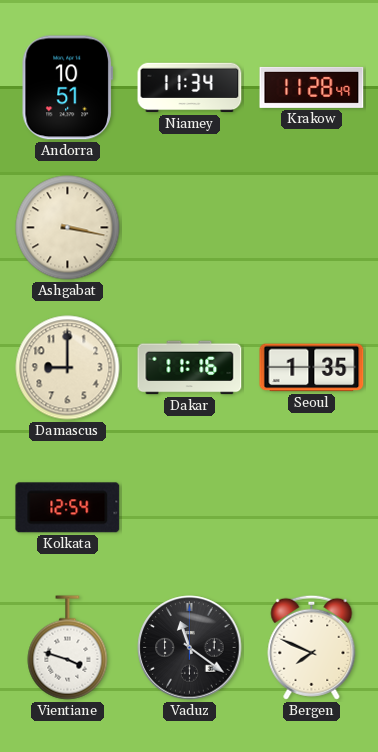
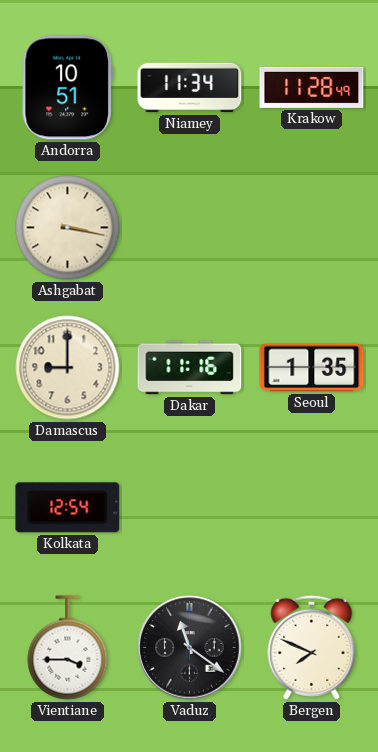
Vientiane: 3:48 -> 3:45
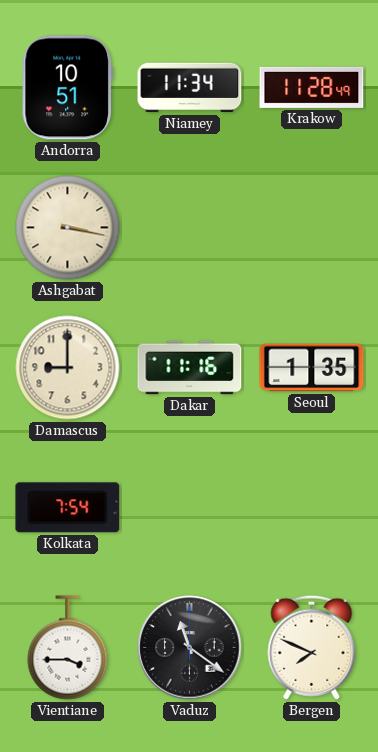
Kolkata: 12:54 -> 7:54
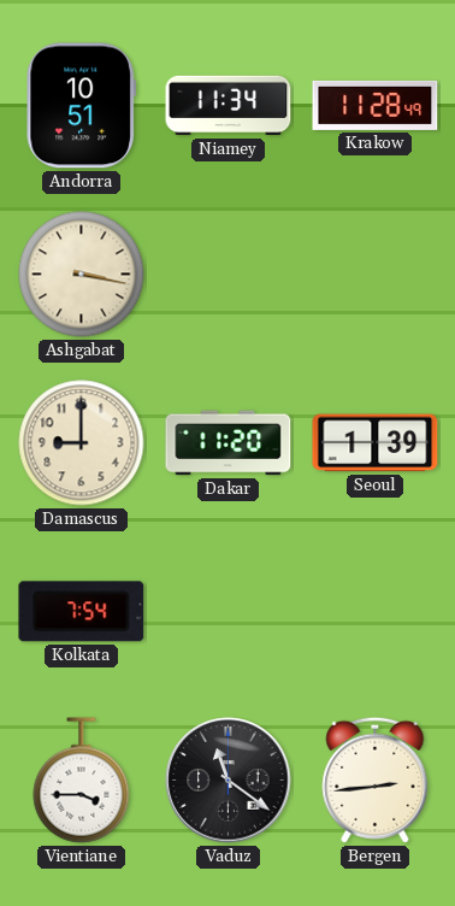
Dakar: 11:16 -> 11:20
Seoul: 1:35 -> 1:39
Bergen: 7:49 -> 2:44
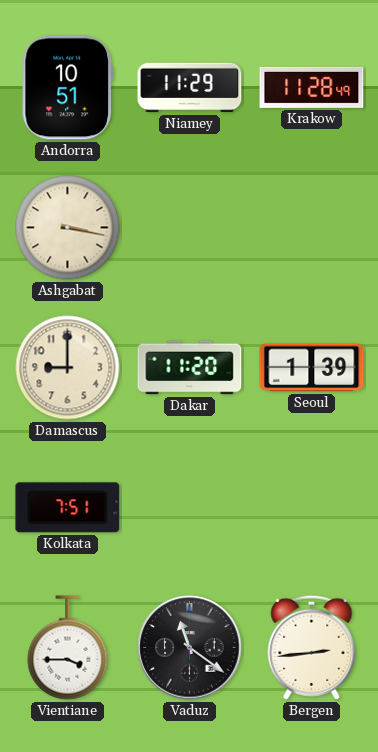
Niamey: 11:34 -> 11:29
Kolkata: 7:54 -> 7:51
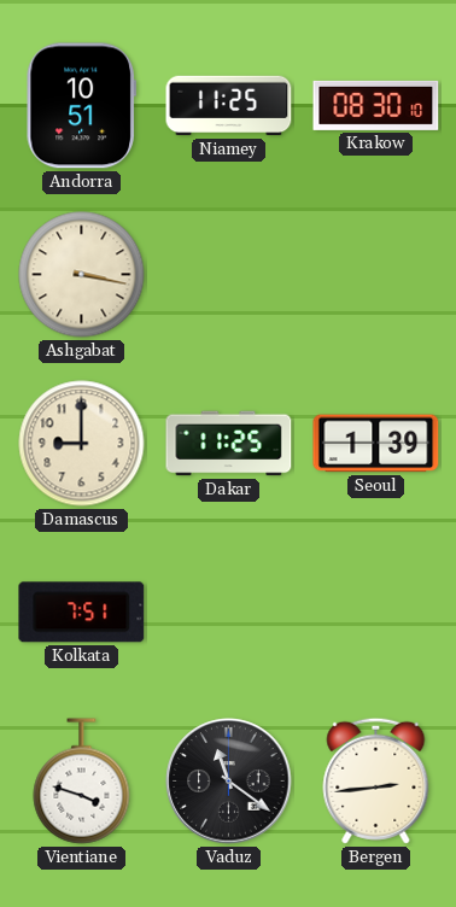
Niamey: 11:29 -> 11:25
Krakow: 11:28 -> 08:30
Dakar: 11:20 -> 11:25
Vientiane: 3:45 -> 3:48
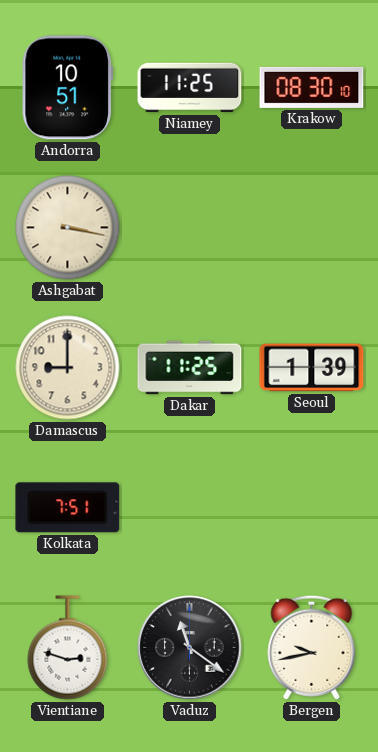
Vientiane: 3:48 -> 2:48
Bergen: 2:44 -> 9:43
